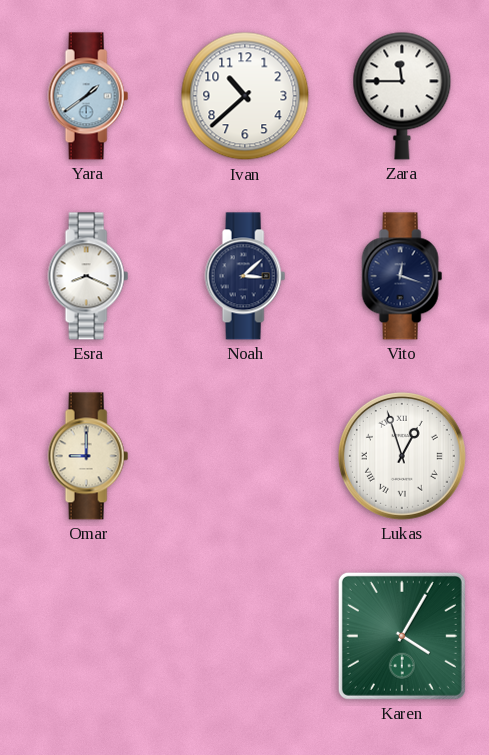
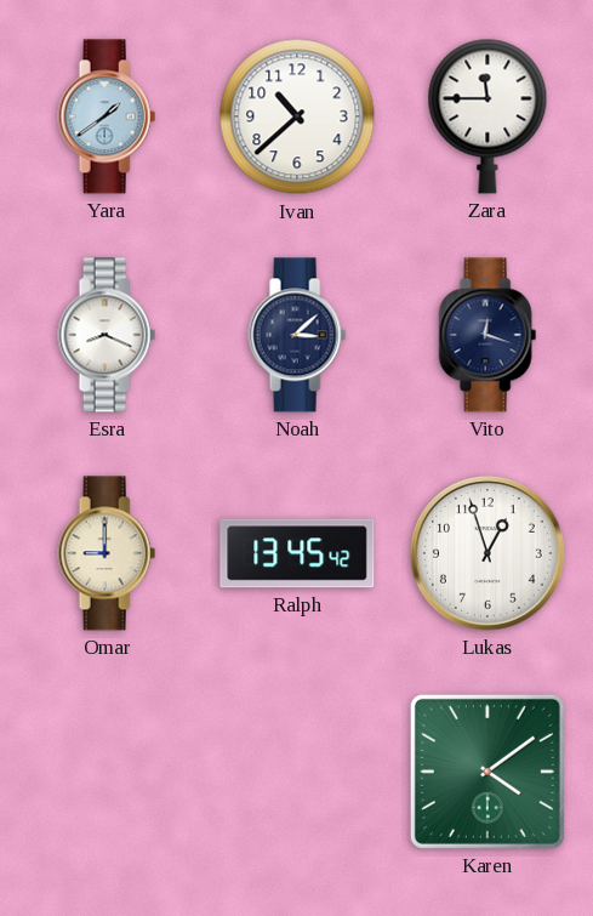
Ralph: none -> 13:45
Lukas numerals: Roman -> Arabic
Karen: 4:05 -> 4:09
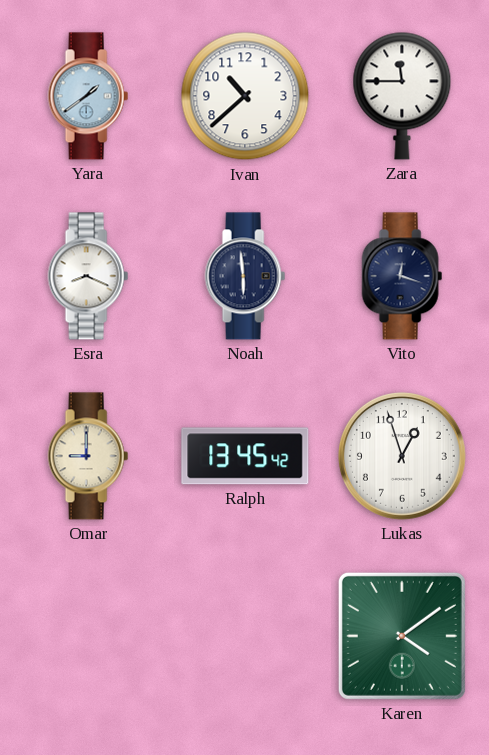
Noah: 3:08 -> 5:59
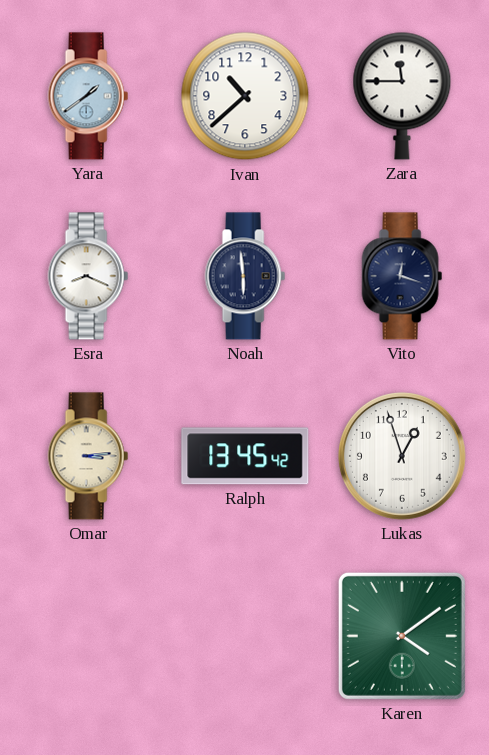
Omar: 9:00 -> 3:14
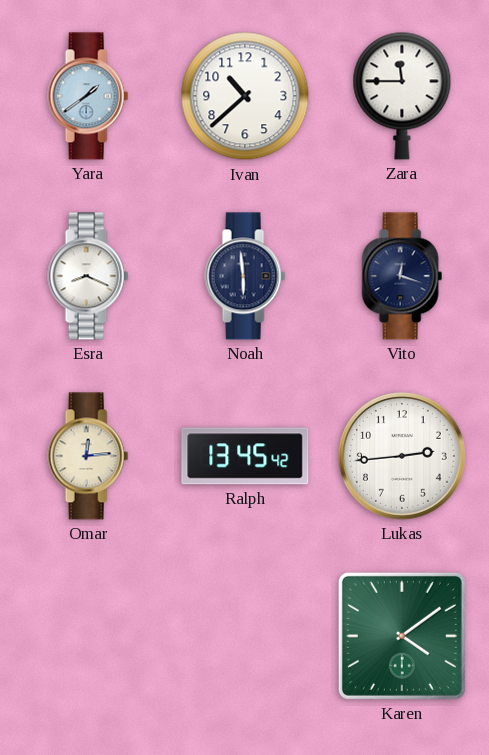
Omar: 3:14 -> 12:14
Lukas: 12:57 -> 2:44
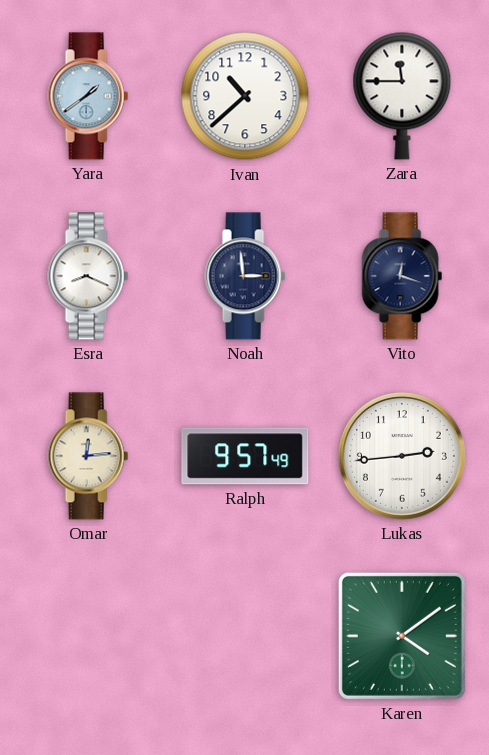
Noah: 5:59 -> 2:59
Ralph: 13:45 -> 9:57
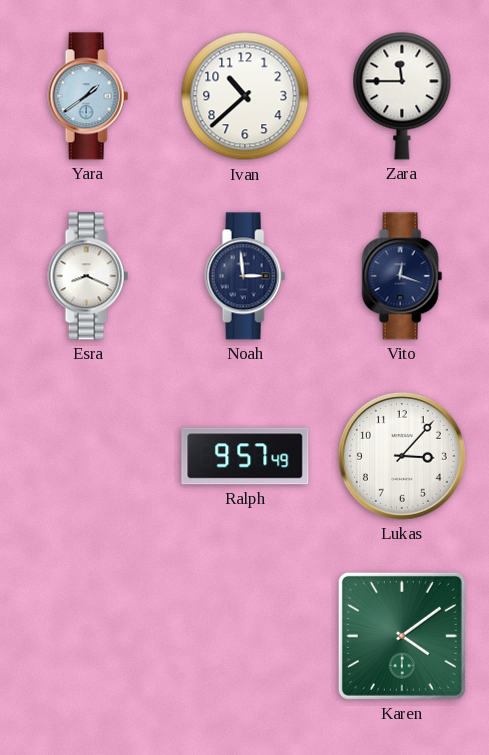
Omar: 12:14 -> none
Lukas: 2:44 -> 3:07
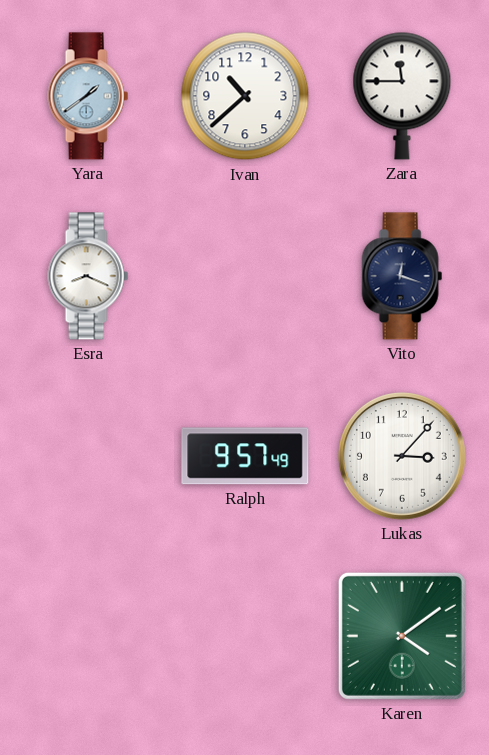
Noah: 2:59 -> none
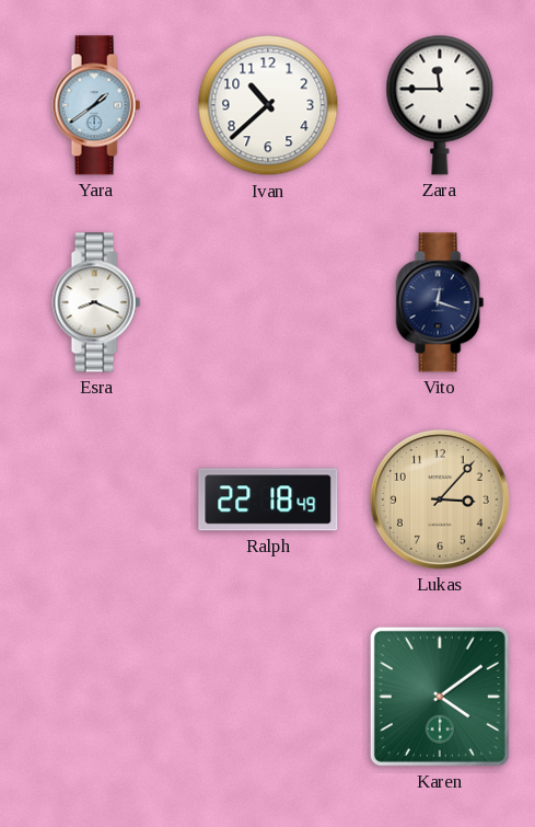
Ralph: 9:57 -> 22:18
Lukas dial: white -> champagne
